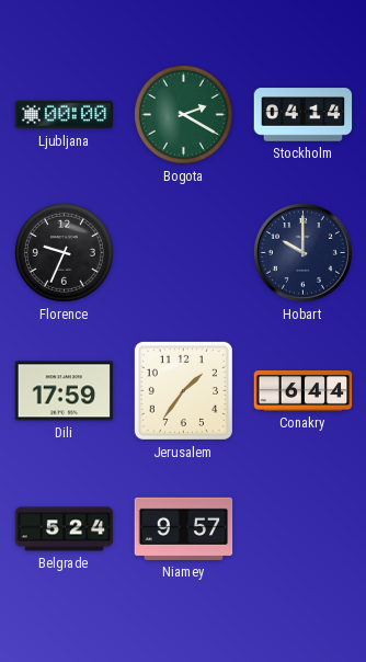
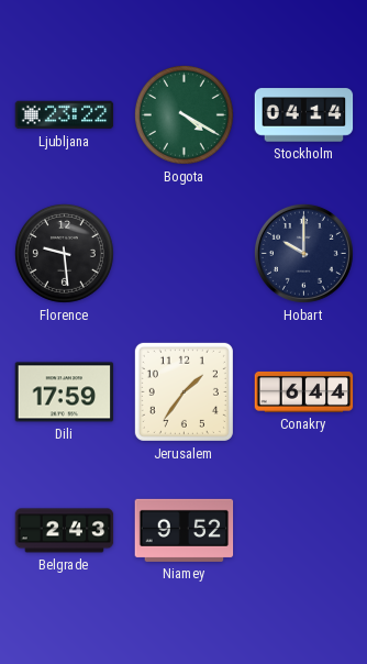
Ljubljana: 00:00 -> 23:22
Bogota: 2:20 -> 4:20
Florence: 9:34 -> 9:29
Belgrade: 5:24 -> 2:43
Niamey: 9:57 -> 9:52
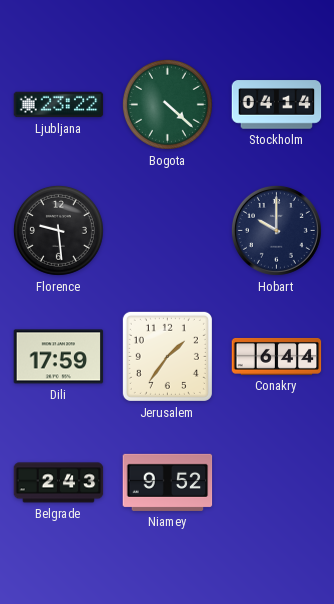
Bogota: 4:20 -> 4:22
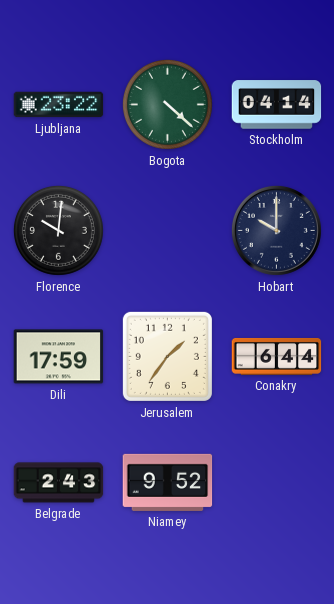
Florence: 9:29 -> 10:01
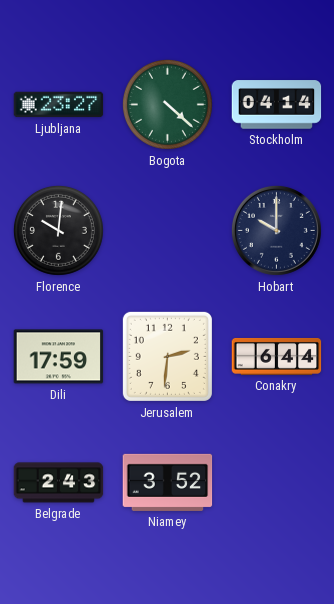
Ljubljana: 23:22 -> 23:27
Jerusalem: 1:36 -> 2:31
Niamey: 9:52 -> 3:52
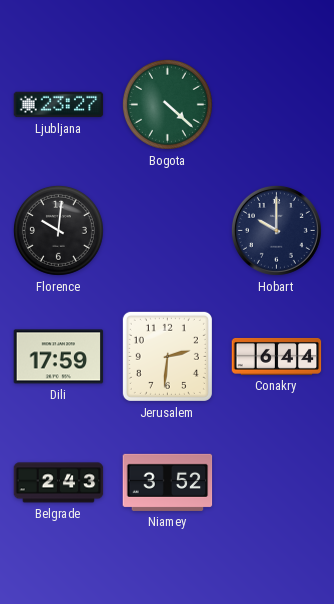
Stockholm: 04:14 -> none
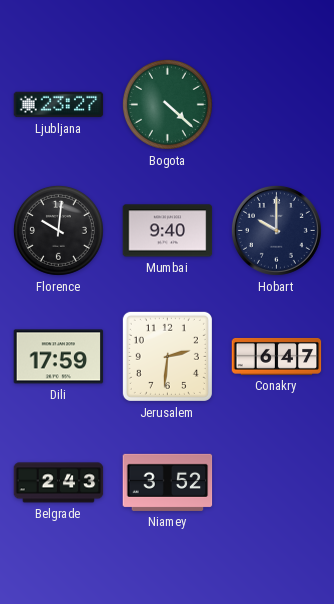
Mumbai: none -> 9:40
Conakry: 6:44 -> 6:47
